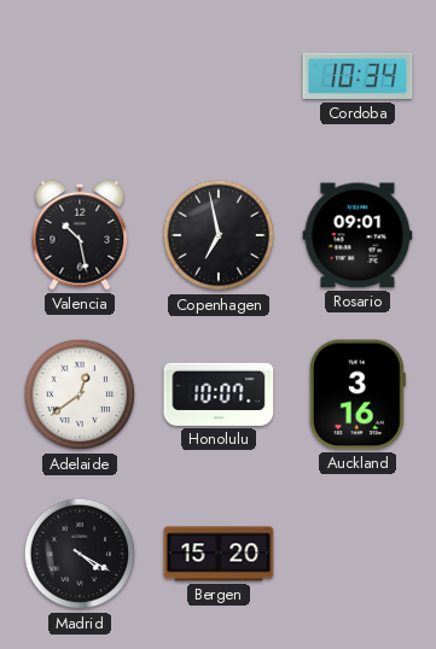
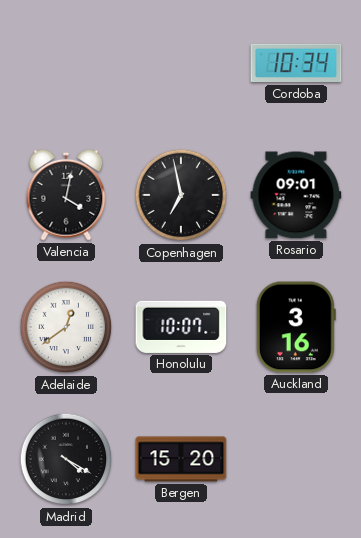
Valencia: 10:28 -> 4:02
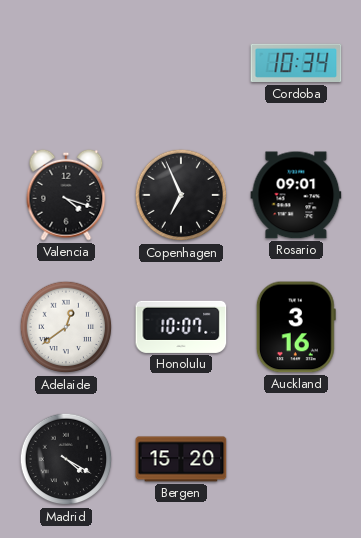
Valencia: 4:02 -> 4:18
Copenhagen: 6:58 -> 6:56
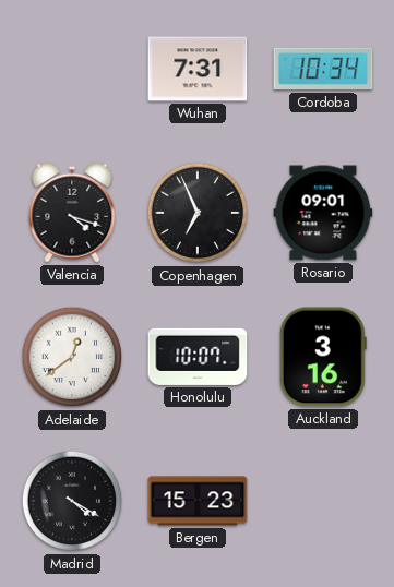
Wuhan: none -> 7:31
Bergen: 15:20 -> 15:23
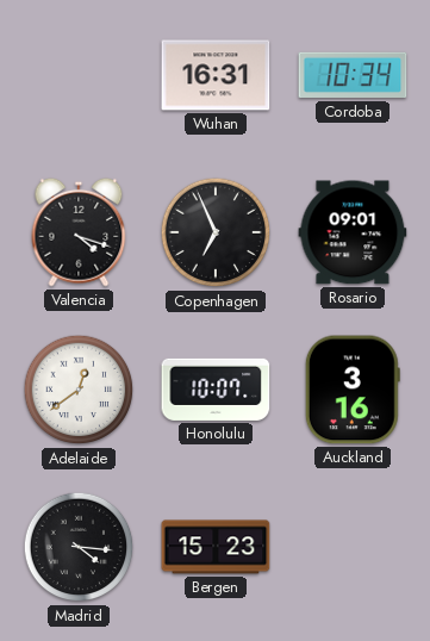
Wuhan: 7:31 -> 16:31
Madrid: 4:20 -> 4:16
